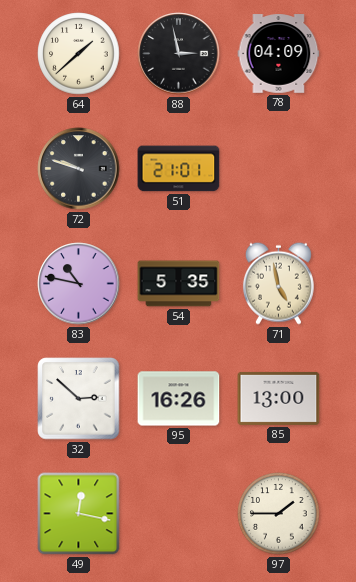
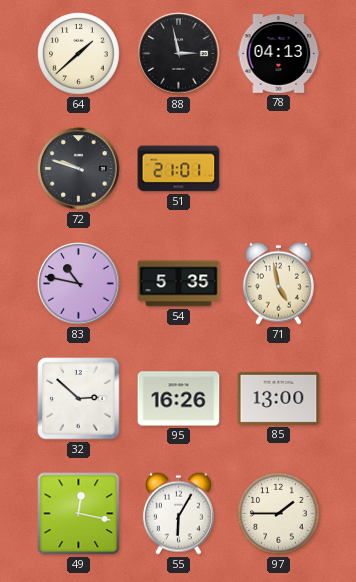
78: 04:09 -> 04:13
55: none -> 6:05
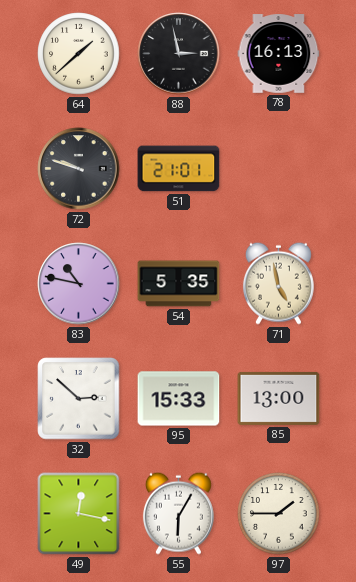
78: 04:13 -> 16:13
95: 16:26 -> 15:33
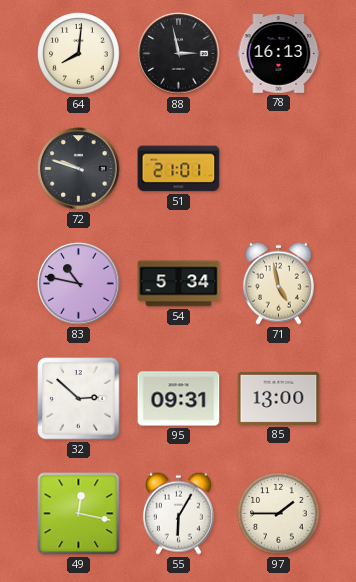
64: 1:38 -> 8:01
54: 5:35 -> 5:34
95: 15:33 -> 09:31
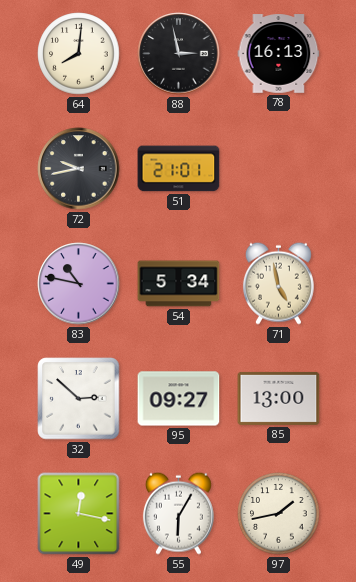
72: 9:48 -> 9:43
95: 09:31 -> 09:27
97: 1:45 -> 1:43
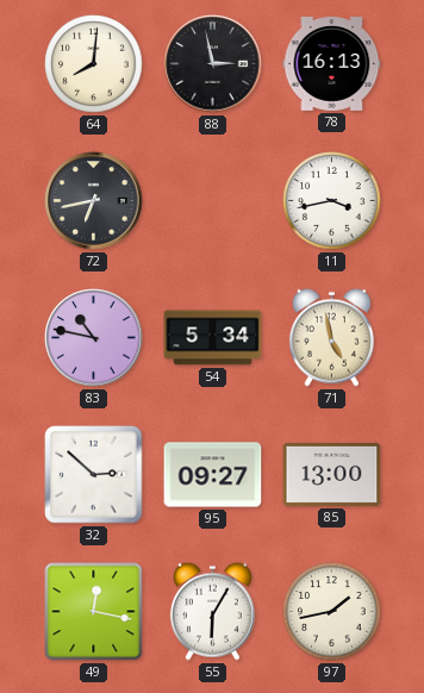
72: 9:43 -> 6:43
51: 21:01 -> none
11: none -> 3:43
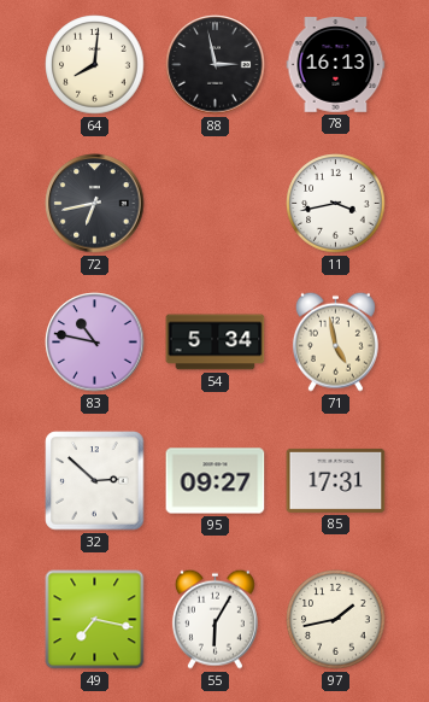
85: 13:00 -> 17:31
49: 12:17 -> 7:17
